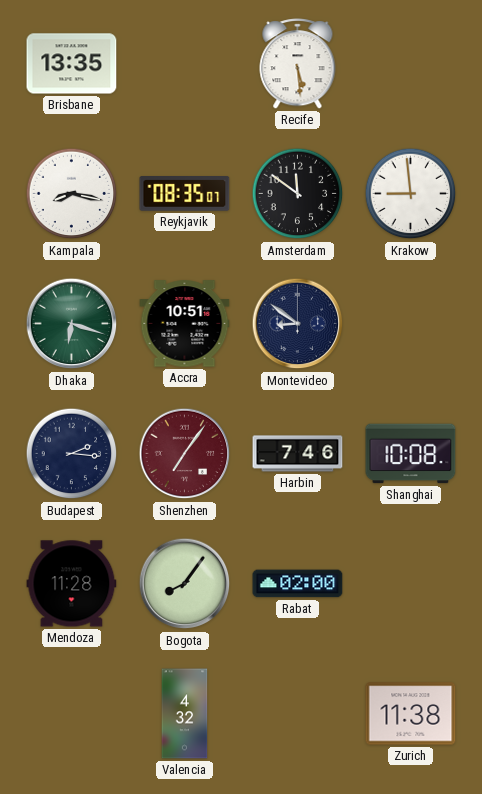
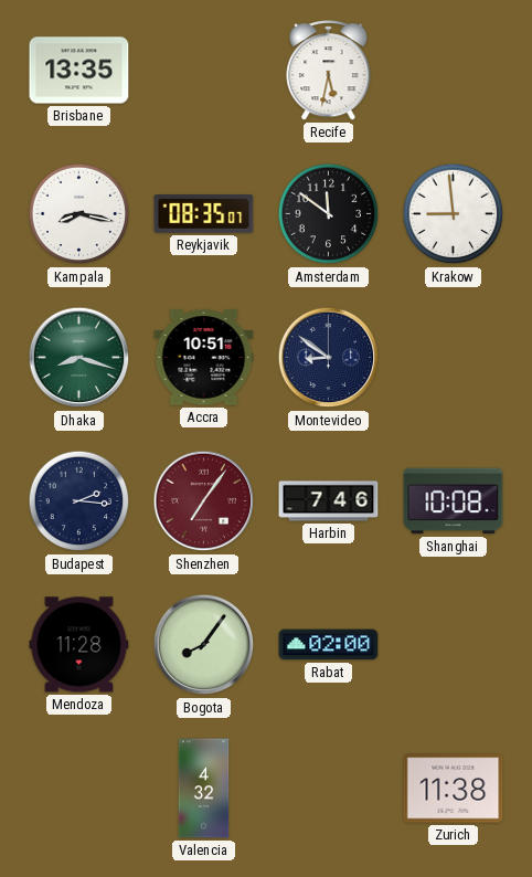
Recife: 5:29 -> 5:32
Dhaka: 6:18 -> 8:18
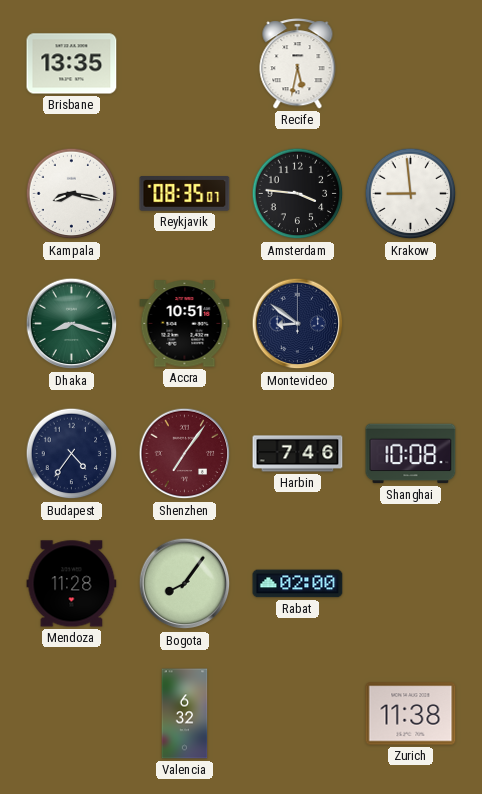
Amsterdam: 11:51 -> 3:46
Budapest: 2:16 -> 4:36
Valencia: 4:32 -> 6:32
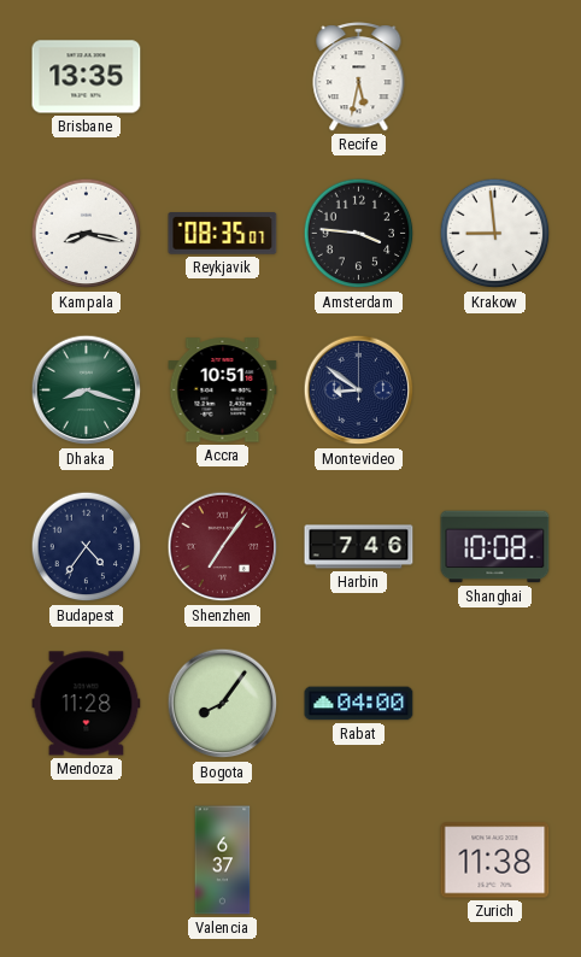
Rabat: 02:00 -> 04:00
Valencia: 6:32 -> 6:37
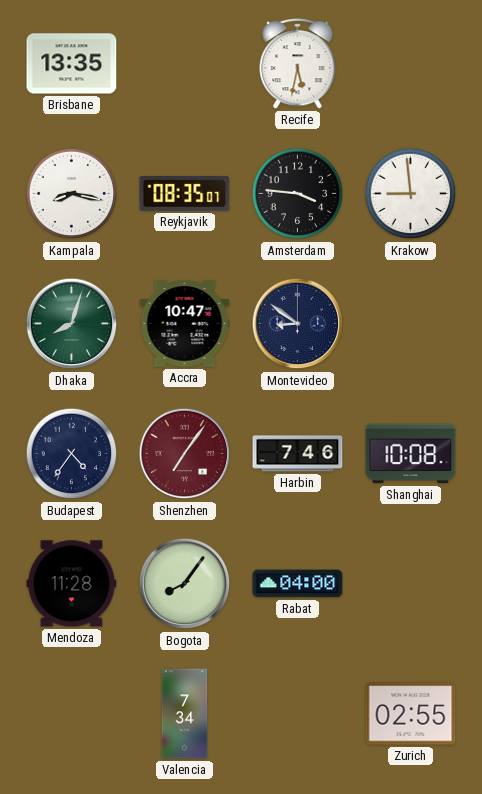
Dhaka: 8:18 -> 8:03
Accra: 10:51 -> 10:47
Valencia: 6:37 -> 7:34
Zurich: 11:38 -> 02:55
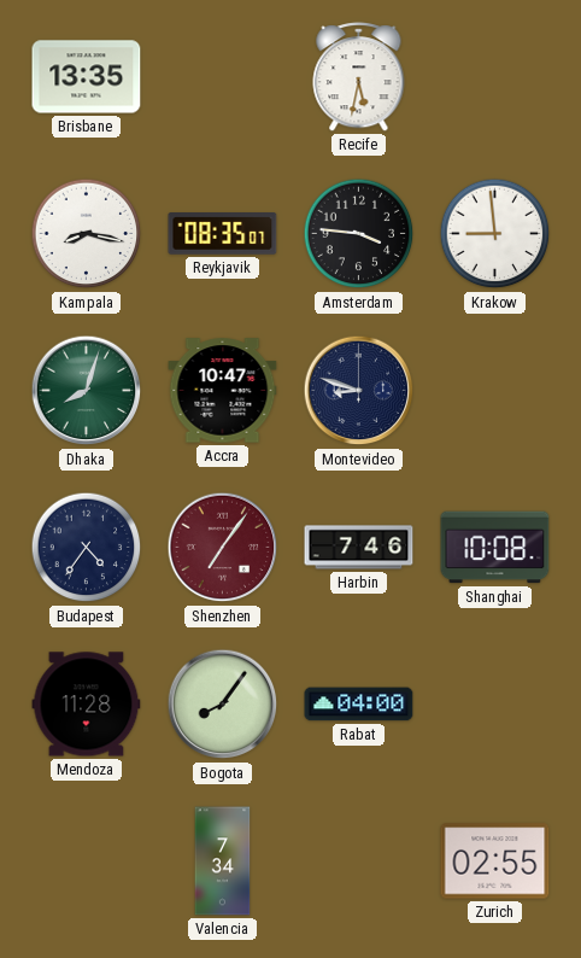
Montevideo: 8:51 -> 8:48
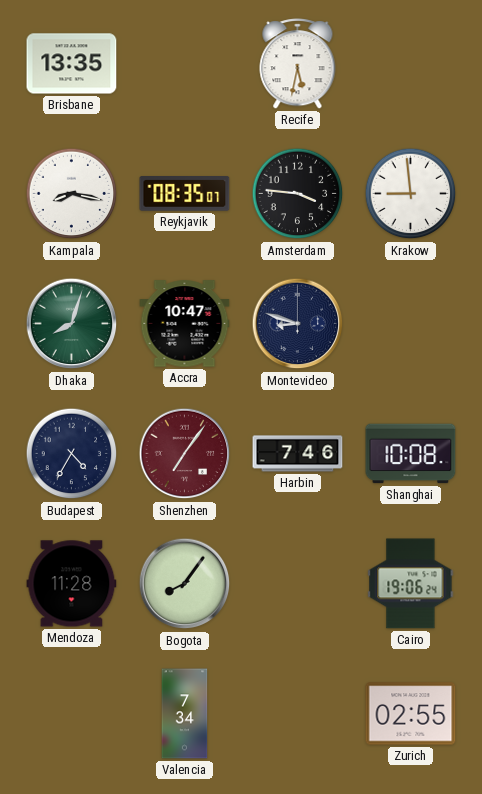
Budapest: 4:36 -> 4:35
Rabat: 04:00 -> none
Cairo: none -> 19:06
